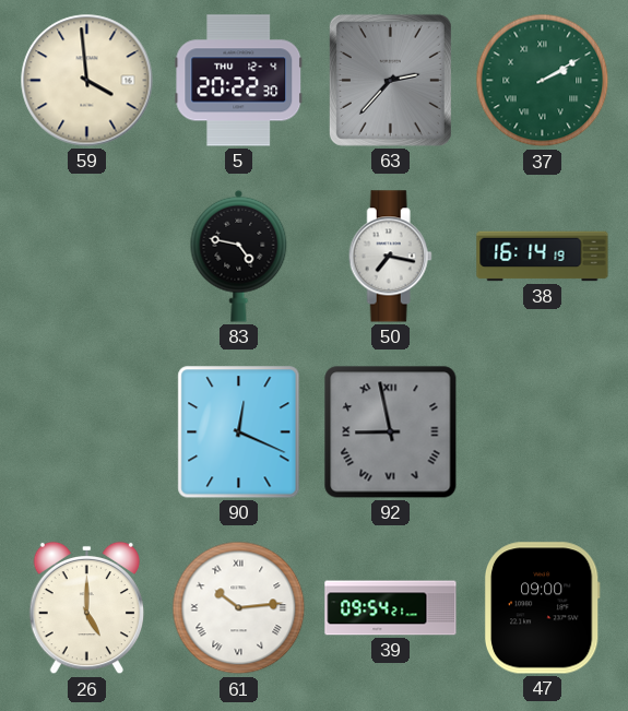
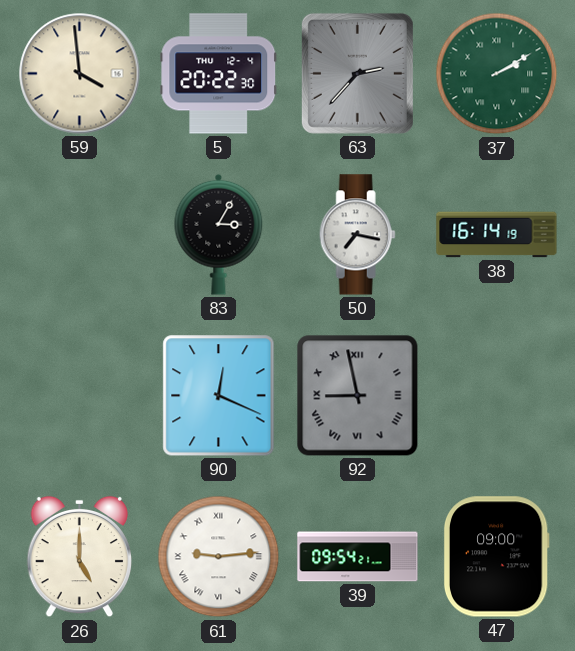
83: 4:47 -> 3:05
61: 10:14 -> 9:14
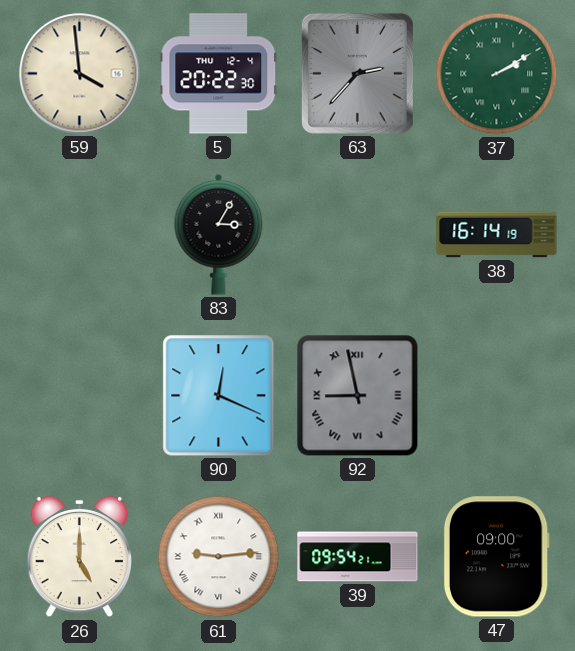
50: 7:17 -> none
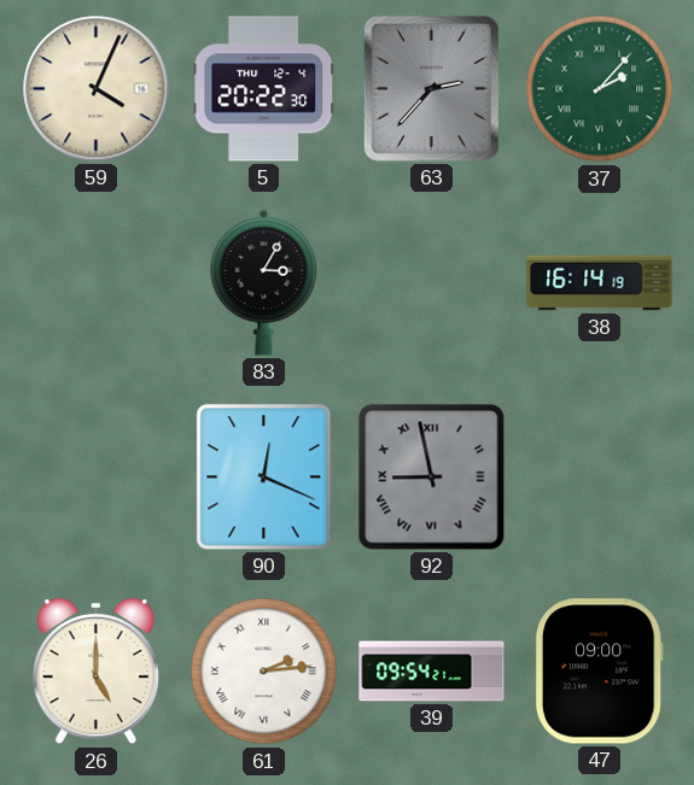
59: 3:59 -> 4:04
37: 2:10 -> 2:07
61: 9:14 -> 2:14
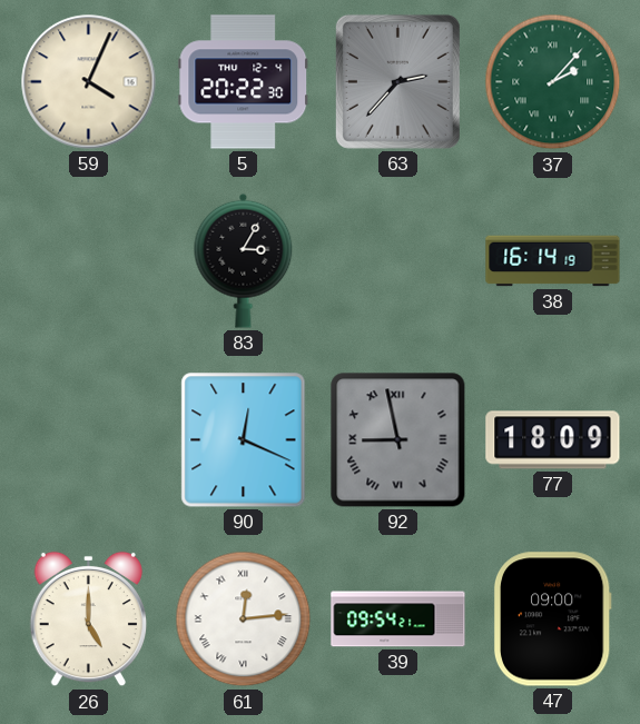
77: none -> 18:09
61: 2:14 -> 12:14
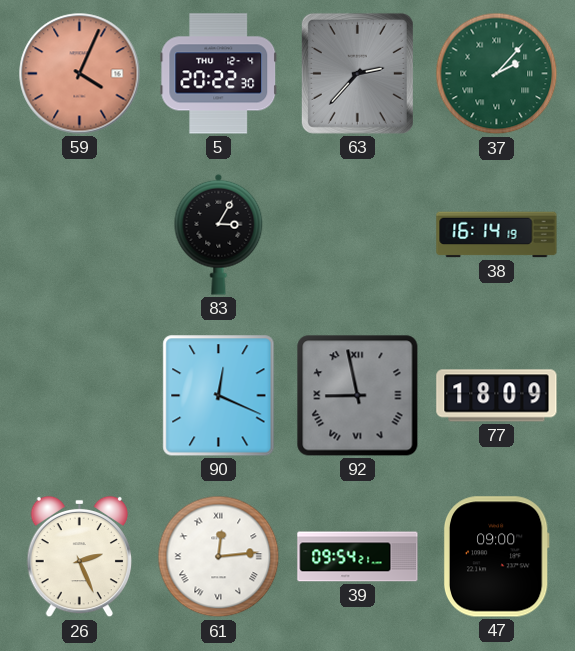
59 dial: cream -> salmon
26: 5:00 -> 2:26
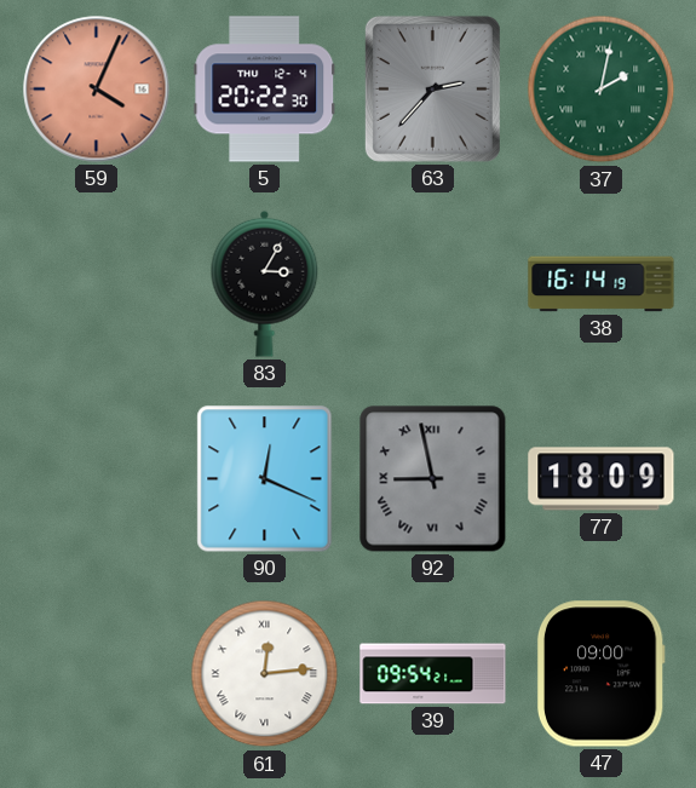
37: 2:07 -> 2:02
26: 2:26 -> none
